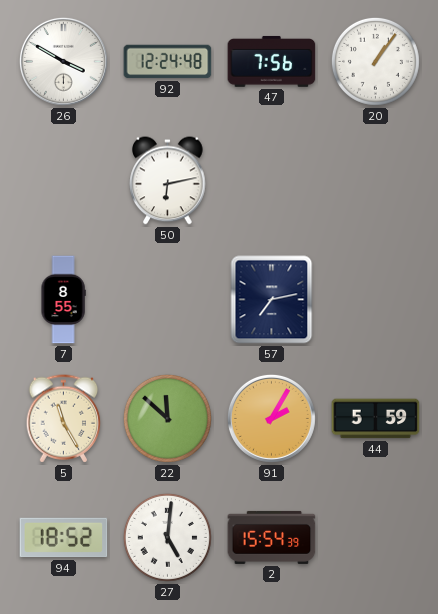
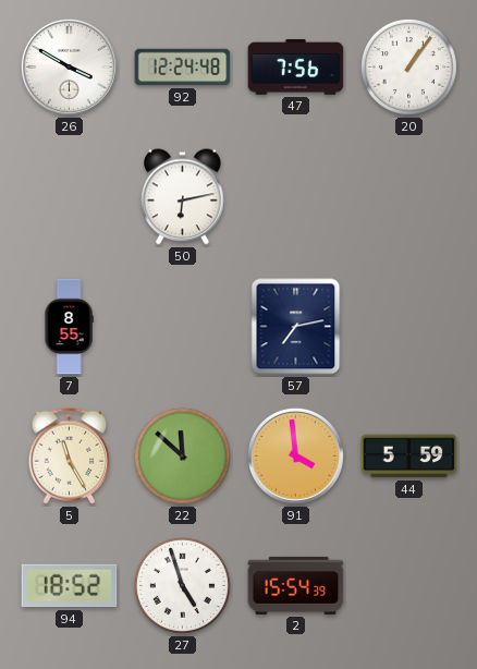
91: 2:05 -> 3:59
27: 5:01 -> 4:57
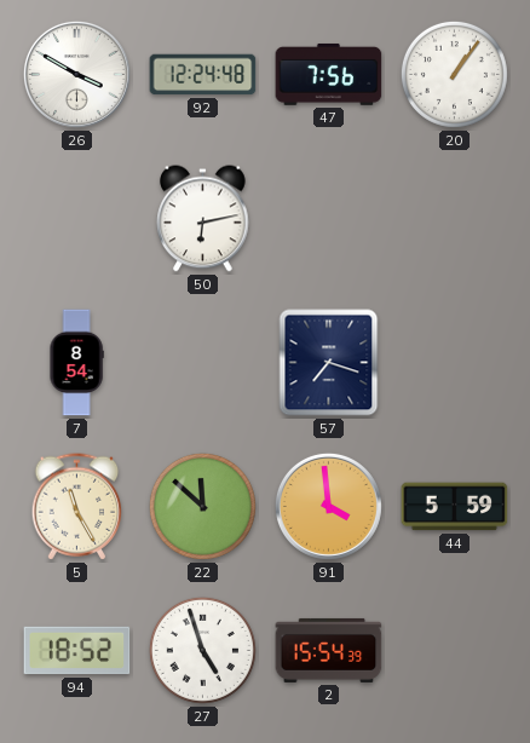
7: 8:55 -> 8:54
57: 7:13 -> 7:18
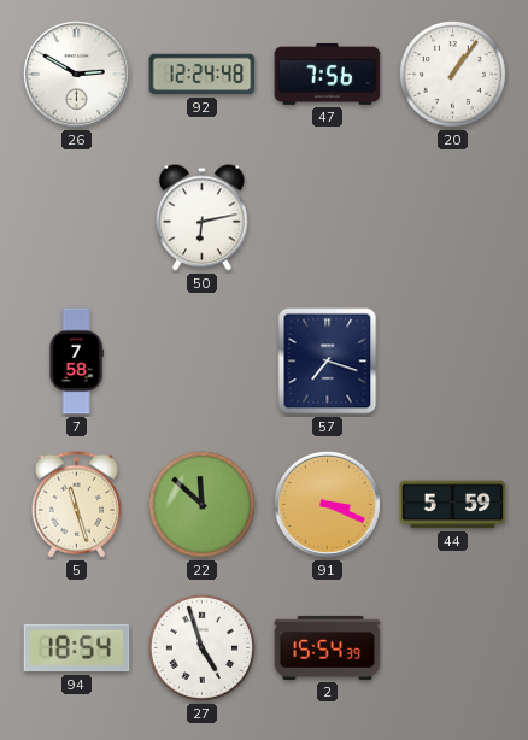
26: 3:50 -> 2:50
7: 8:54 -> 7:58
5: 11:25 -> 11:27
91: 3:59 -> 3:19
94: 18:52 -> 18:54
